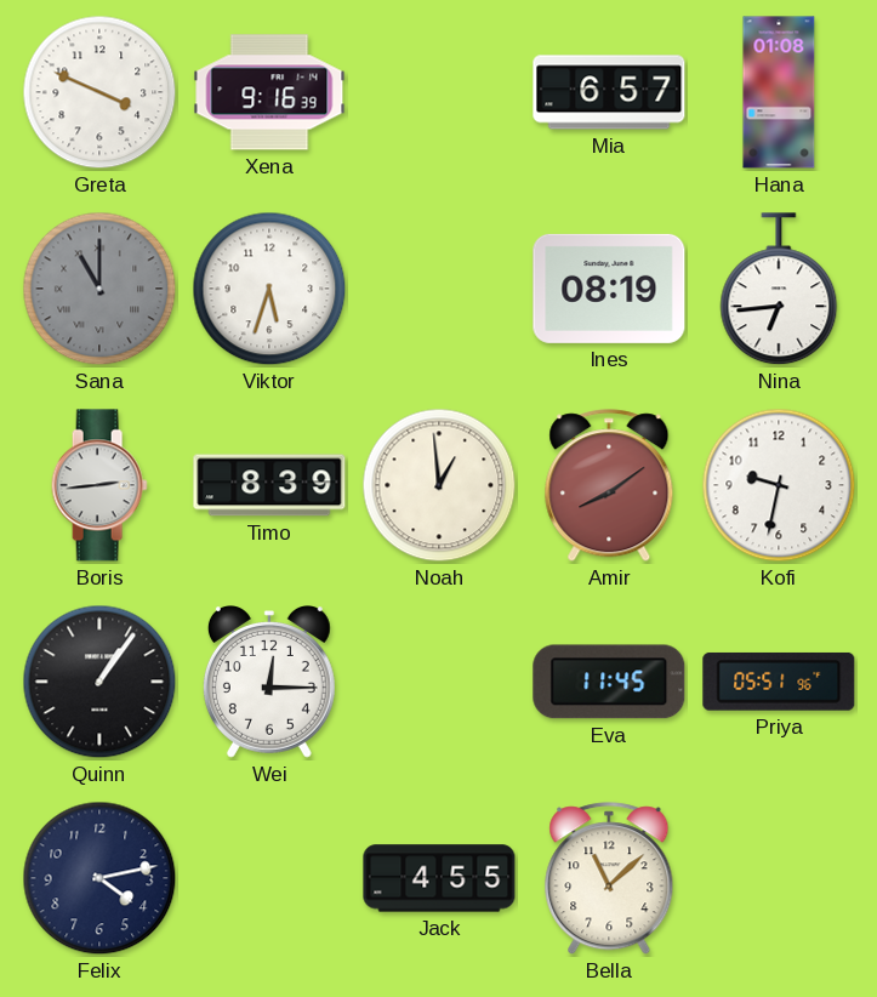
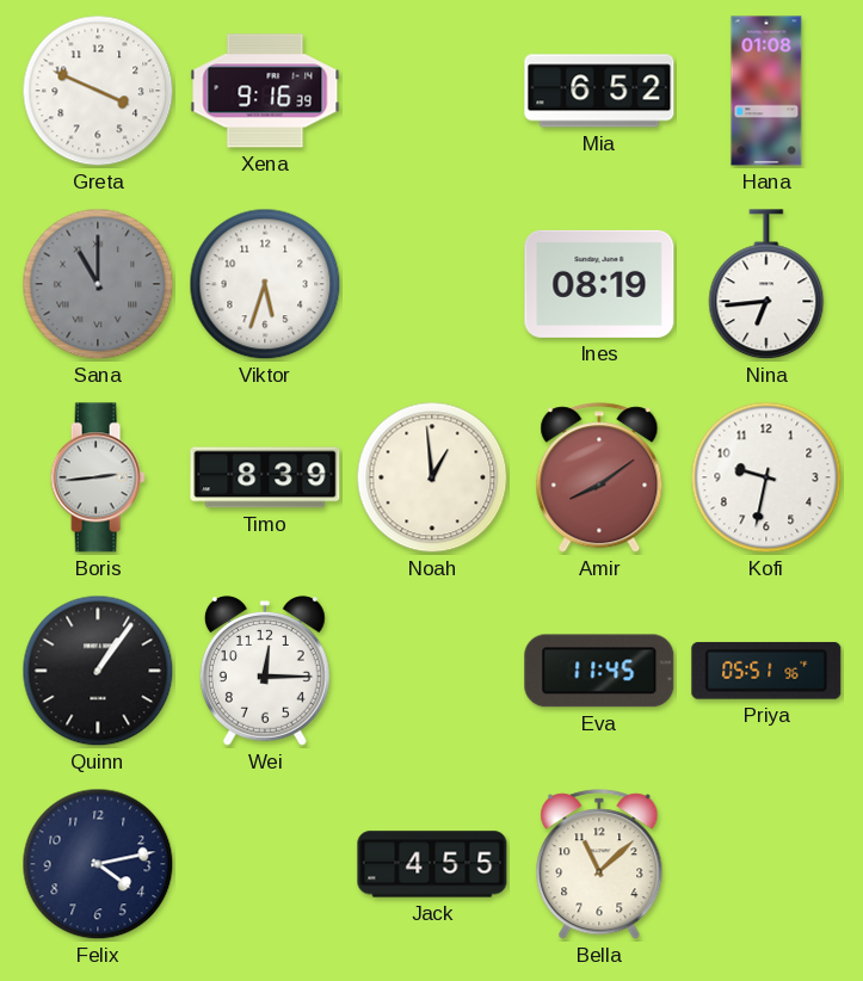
Mia: 6:57 -> 6:52
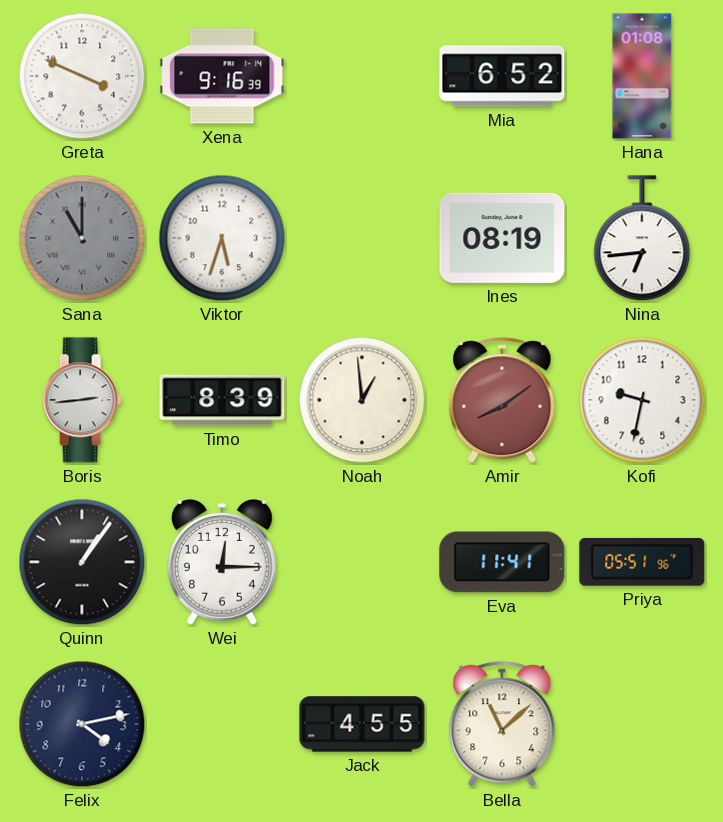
Eva: 11:45 -> 11:41
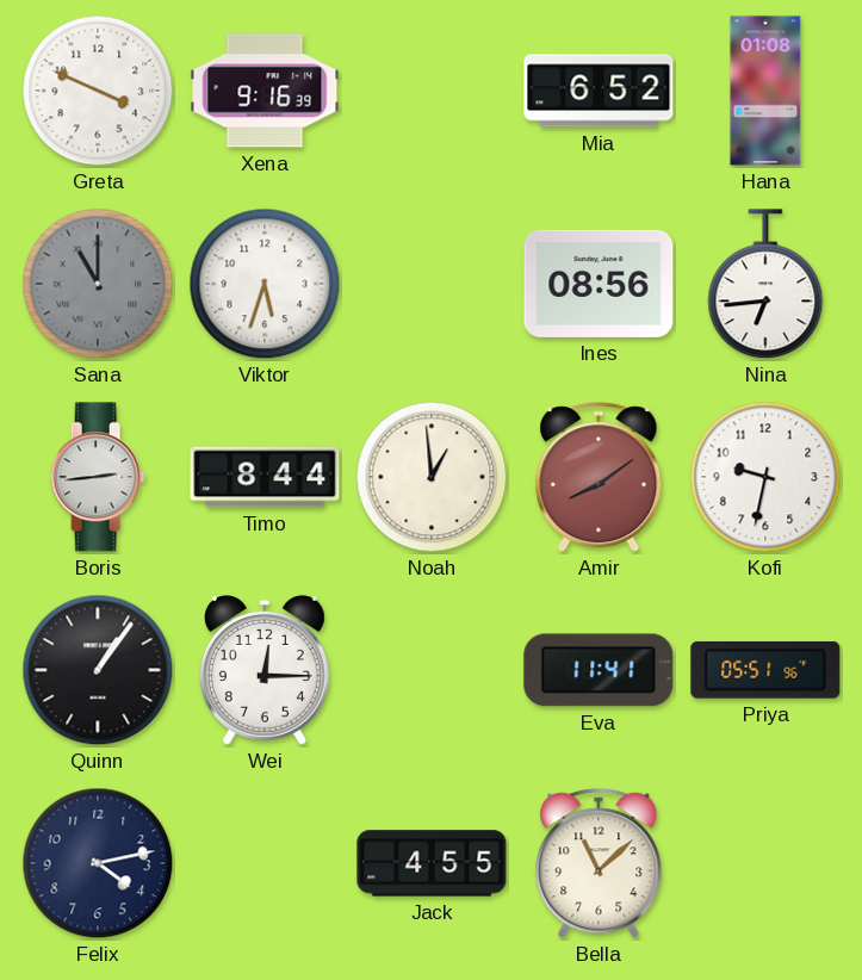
Ines: 08:19 -> 08:56
Timo: 8:39 -> 8:44
